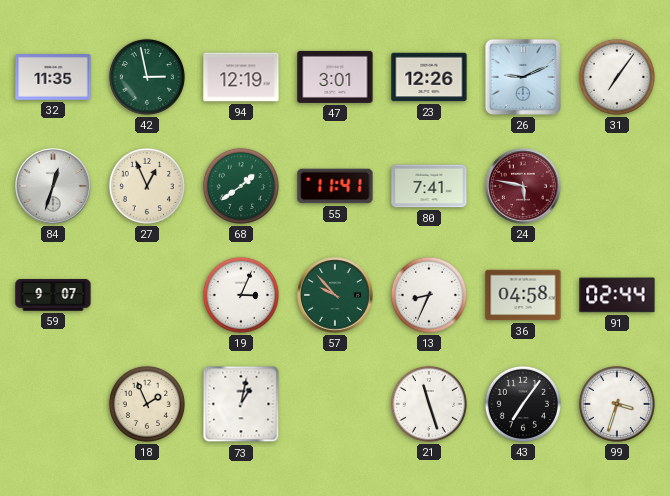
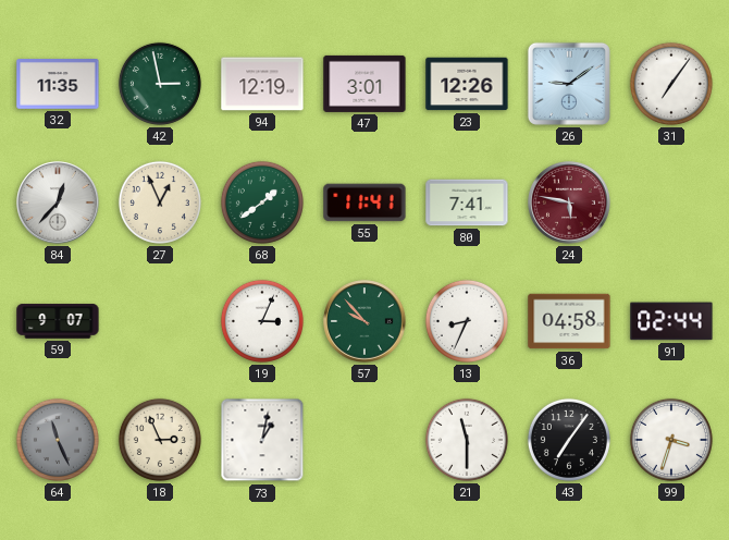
26: 9:11 -> 9:09
84: 12:33 -> 12:37
64: none -> 11:26
18: 1:56 -> 2:56
21: 11:27 -> 11:30
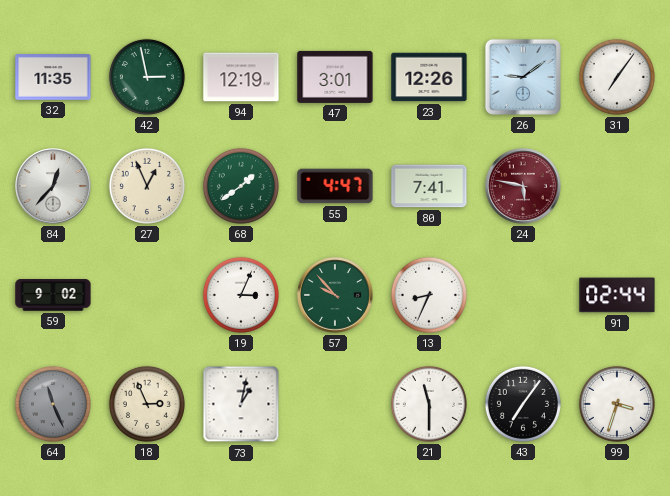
55: 11:41 -> 4:47
59: 9:07 -> 9:02
36: 04:58 -> none
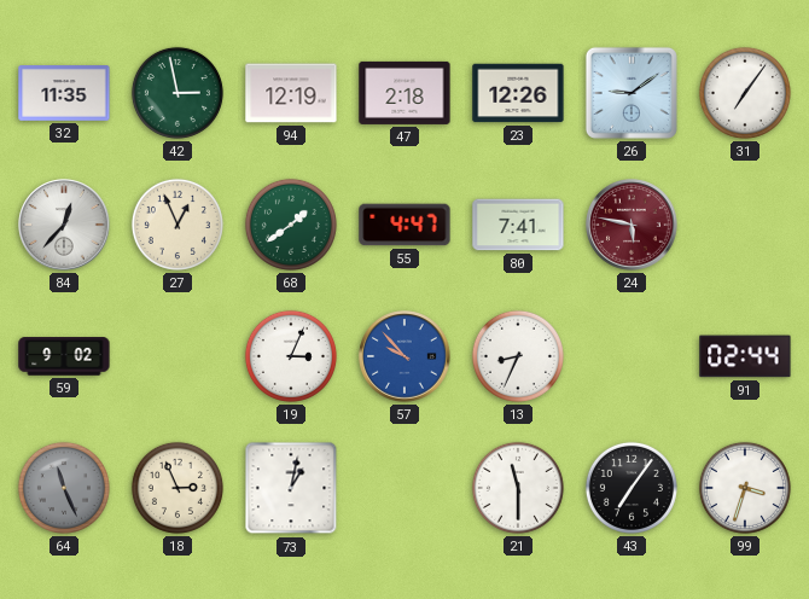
47: 3:01 -> 2:18
57 dial: green -> blue
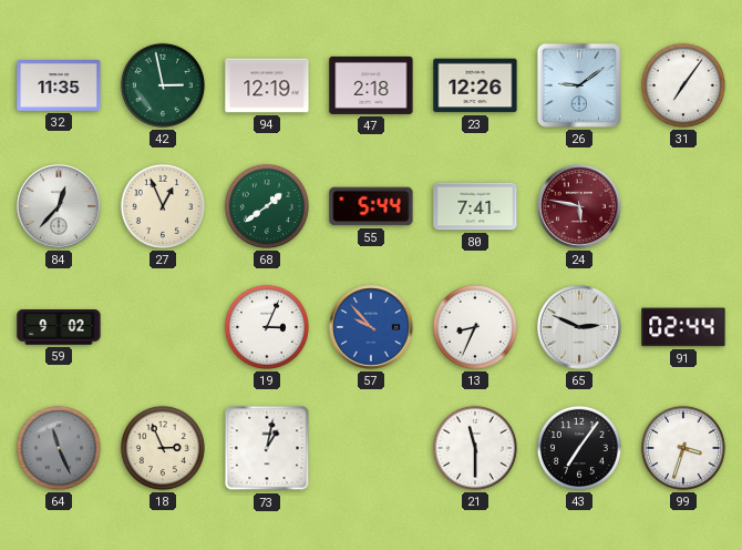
55: 4:47 -> 5:44
65: none -> 2:49
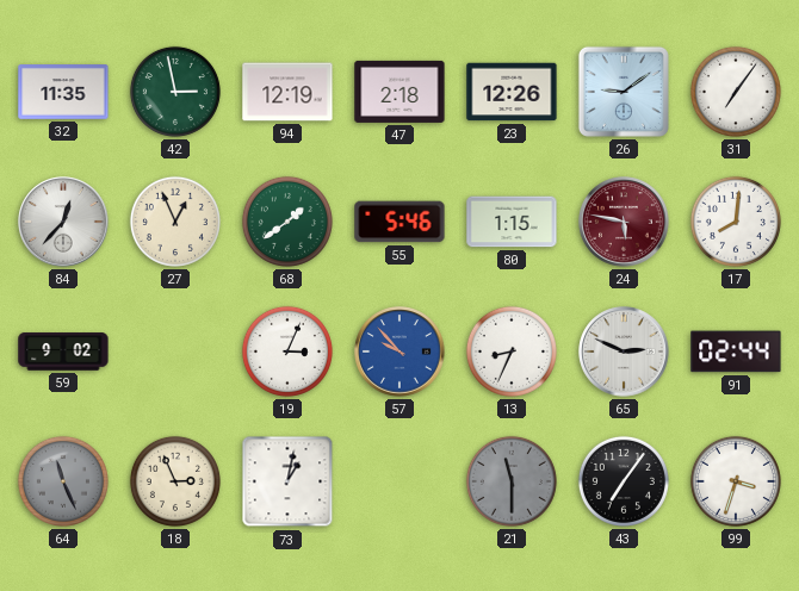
55: 5:44 -> 5:46
80: 7:41 -> 1:15
17: none -> 8:01
21 dial: white -> grey
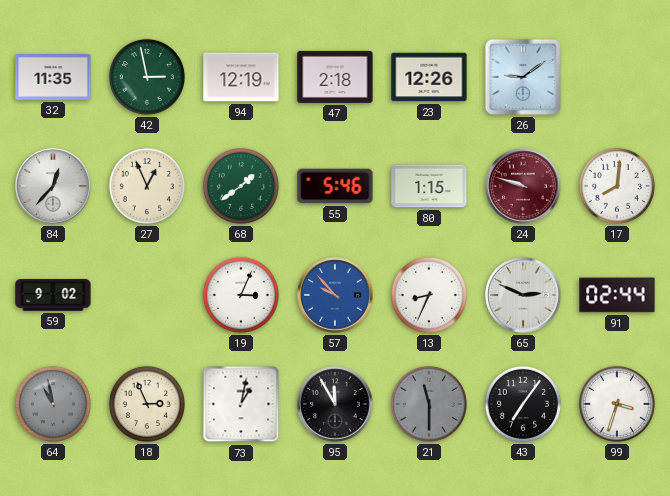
31: 7:06 -> none
24: 5:47 -> 9:48
64: 11:26 -> 10:58
95: none -> 11:55
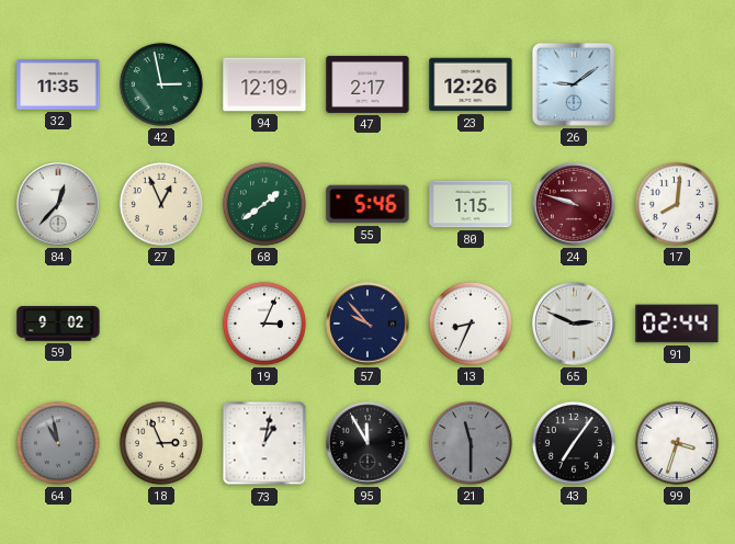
47: 2:18 -> 2:17
57 dial: blue -> navy
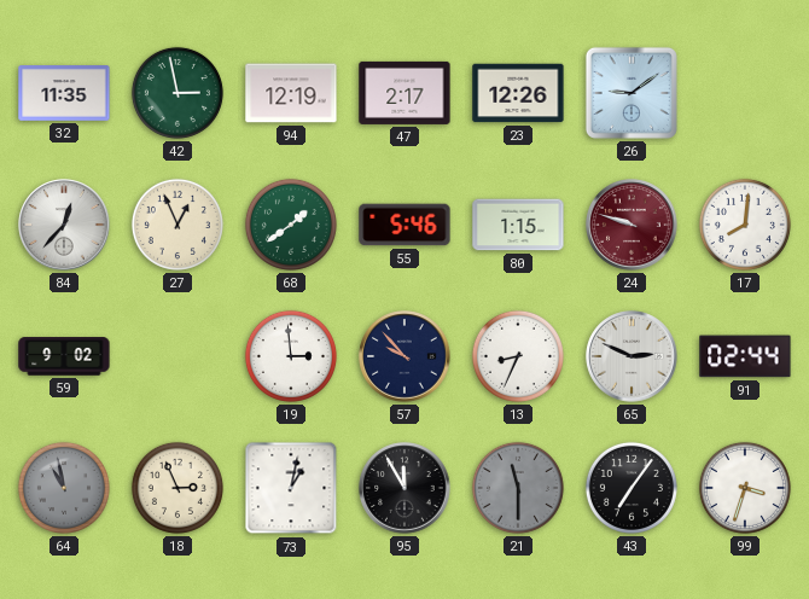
19: 3:04 -> 2:59
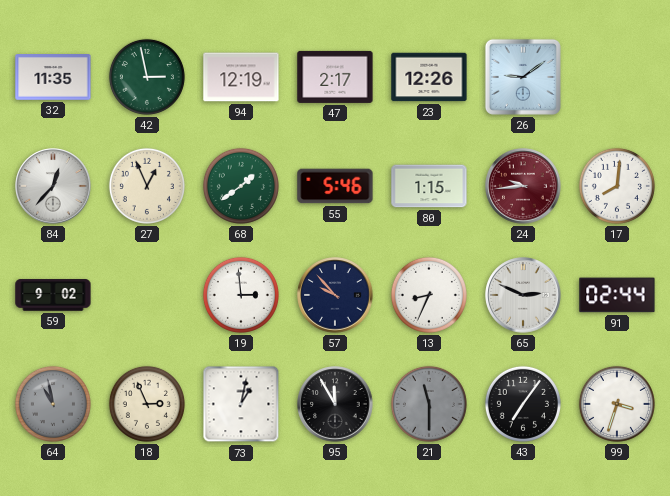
24: 9:48 -> 9:44
